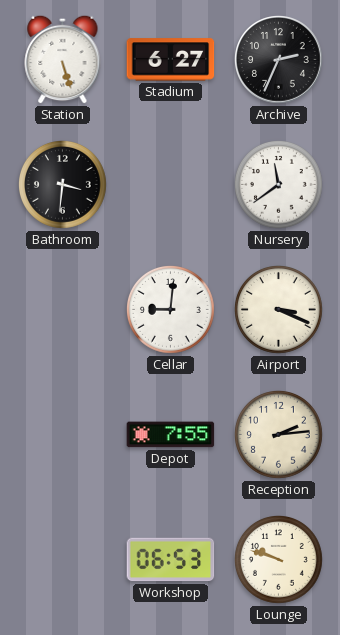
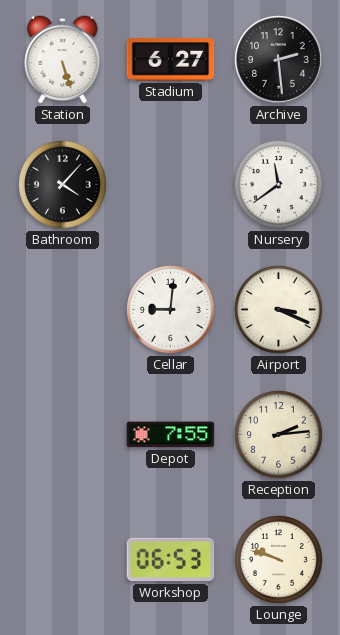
Archive: 2:34 -> 2:29
Bathroom: 3:31 -> 4:07
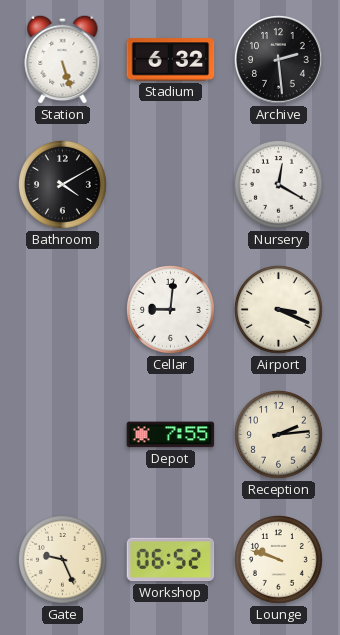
Stadium: 6:27 -> 6:32
Bathroom: 4:07 -> 4:10
Nursery: 11:39 -> 12:20
Gate: none -> 9:26
Workshop: 06:53 -> 06:52
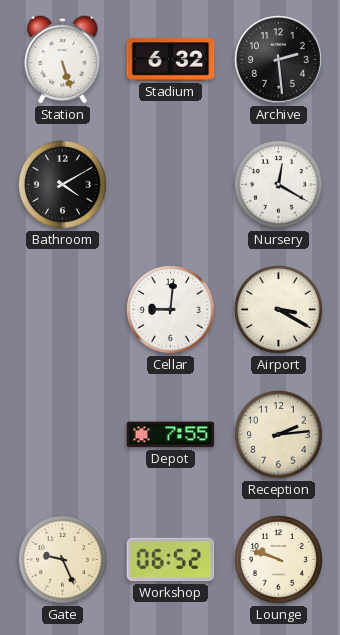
Airport: 3:19 -> 3:20
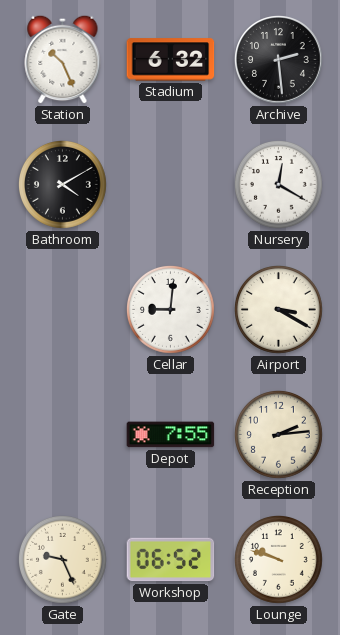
Station: 5:27 -> 10:26
